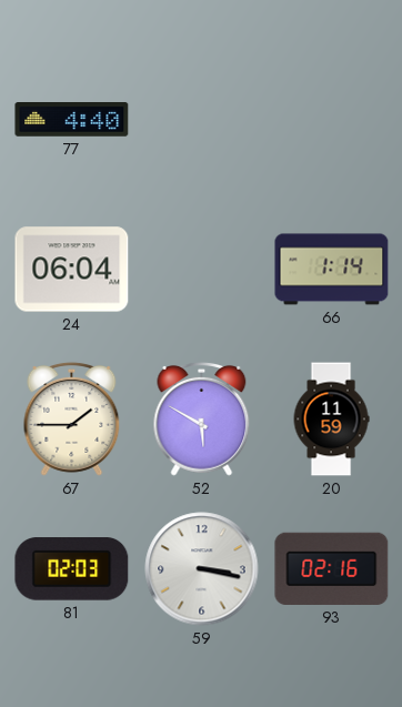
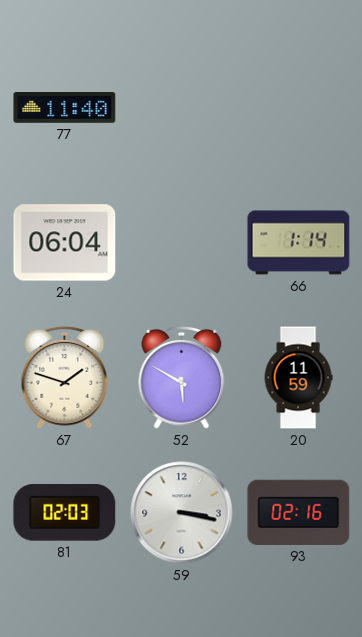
77: 4:40 -> 11:40
67: 1:45 -> 1:48
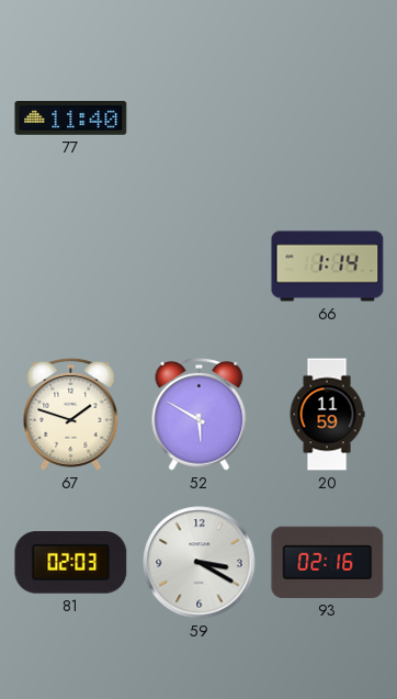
24: 06:04 -> none
59: 3:17 -> 3:20
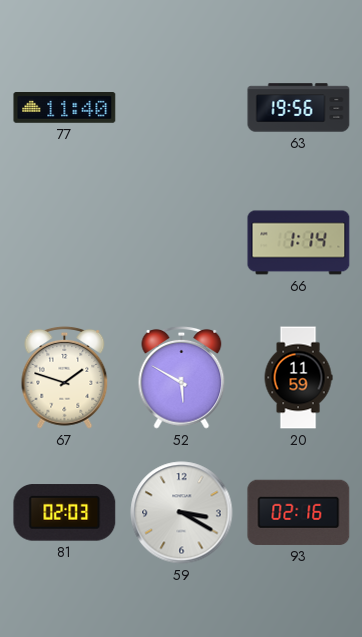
63: none -> 19:56
